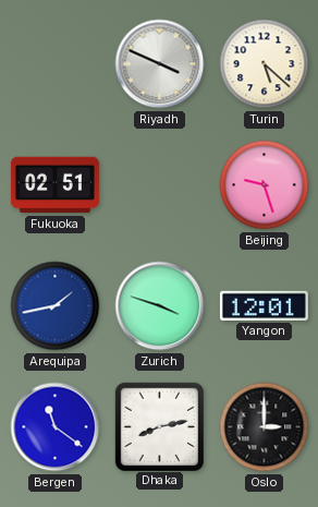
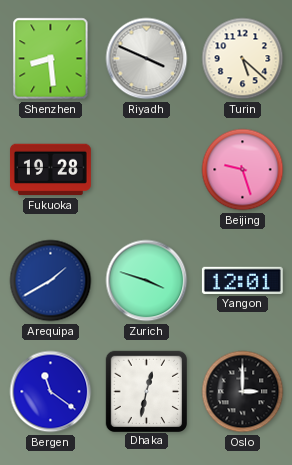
Shenzhen: none -> 8:29
Fukuoka: 02:51 -> 19:28
Arequipa: 1:43 -> 1:40
Dhaka: 8:13 -> 12:32
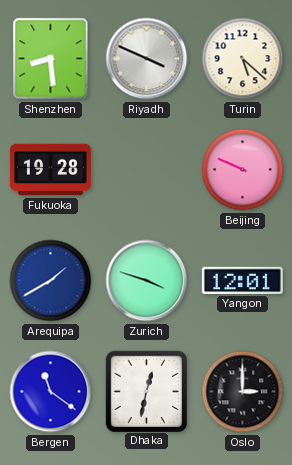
Beijing: 9:27 -> 9:49
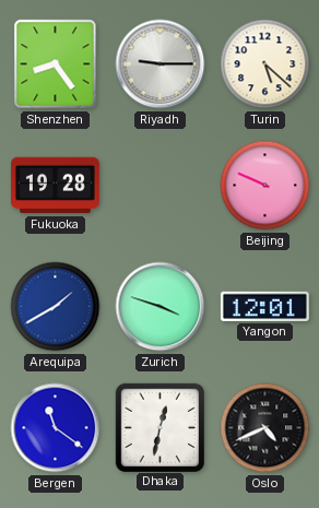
Shenzhen: 8:29 -> 8:24
Riyadh: 3:49 -> 9:15
Oslo: 3:00 -> 4:41
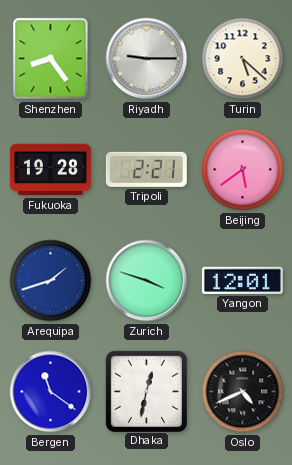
Tripoli: none -> 2:21
Beijing: 9:49 -> 5:39
Arequipa: 1:40 -> 1:42
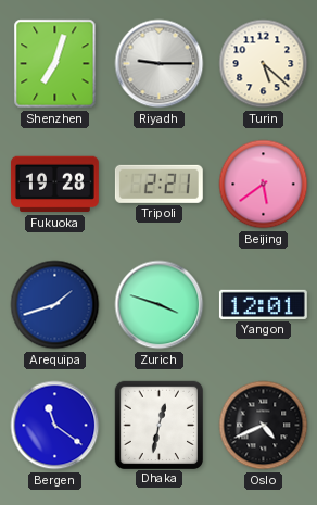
Shenzhen: 8:24 -> 7:03
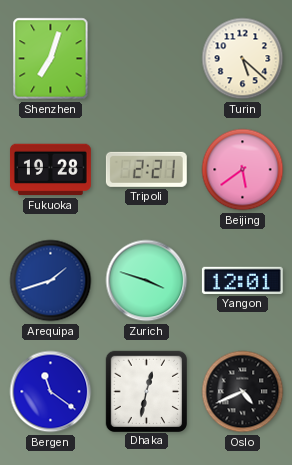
Riyadh: 9:15 -> none
